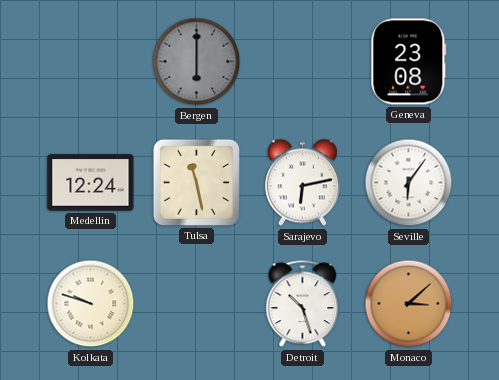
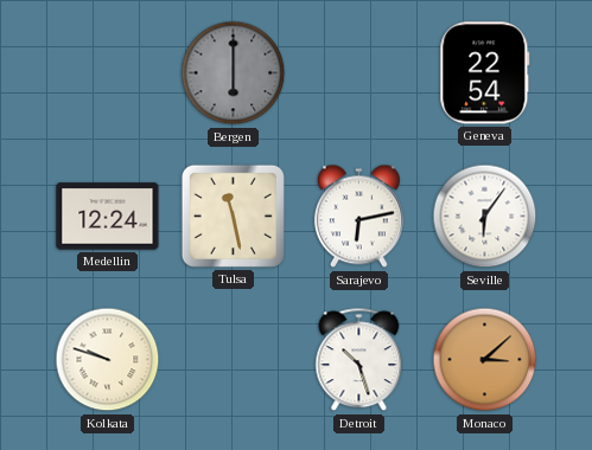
Geneva: 23:08 -> 22:54
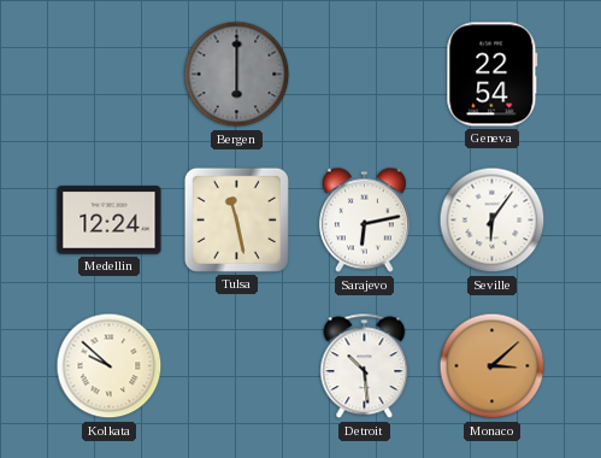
Kolkata: 9:48 -> 9:52
Detroit: 10:27 -> 10:29
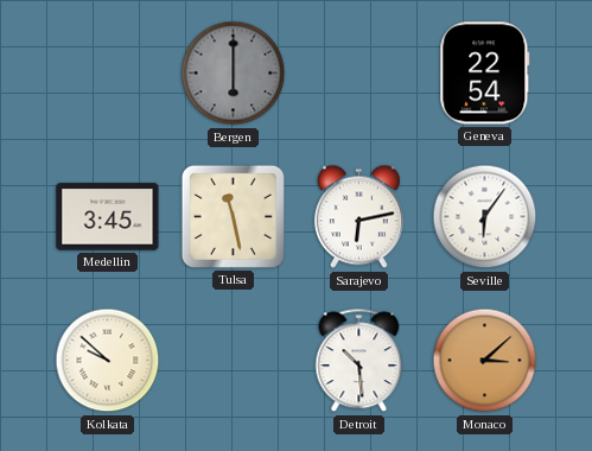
Medellin: 12:24 -> 3:45
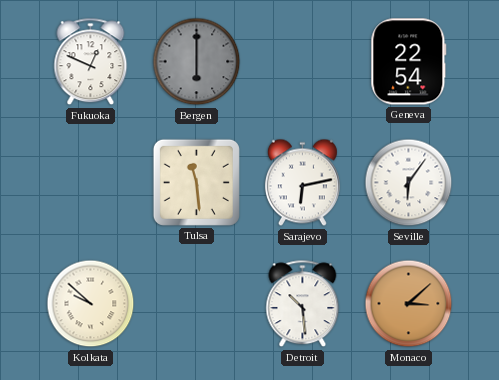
Fukuoka: none -> 12:49
Medellin: 3:45 -> none
Tulsa: 11:28 -> 11:29
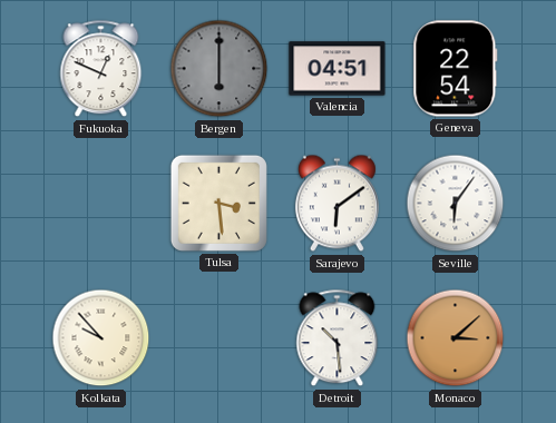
Valencia: none -> 04:51
Tulsa: 11:29 -> 3:29
Sarajevo: 6:13 -> 6:09
Kolkata: 9:52 -> 9:53
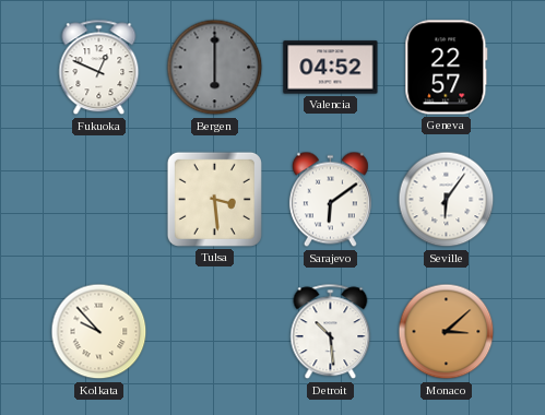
Valencia: 04:51 -> 04:52
Geneva: 22:54 -> 22:57
